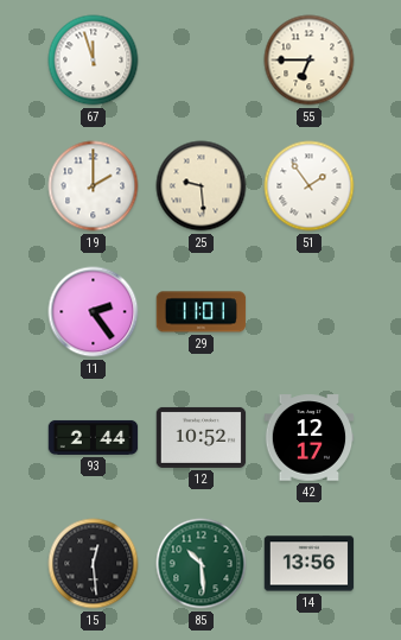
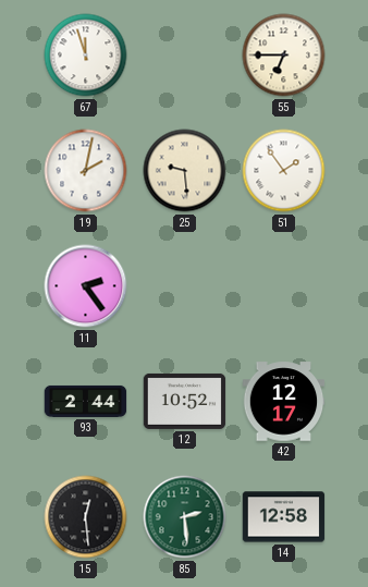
19: 2:00 -> 2:02
29: 11:01 -> none
85: 10:29 -> 2:29
14: 13:56 -> 12:58
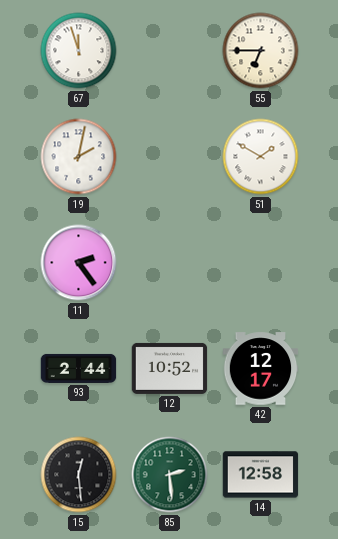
25: 9:29 -> none
51: 1:54 -> 1:50
